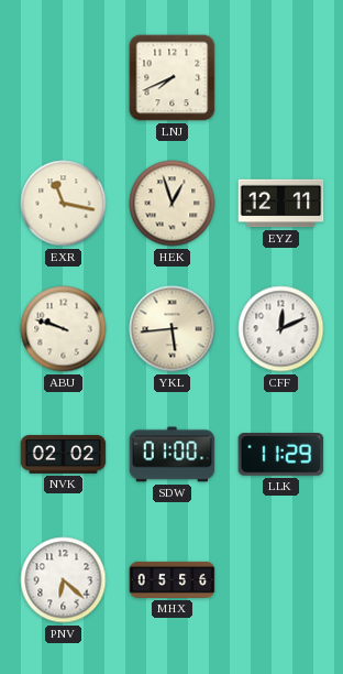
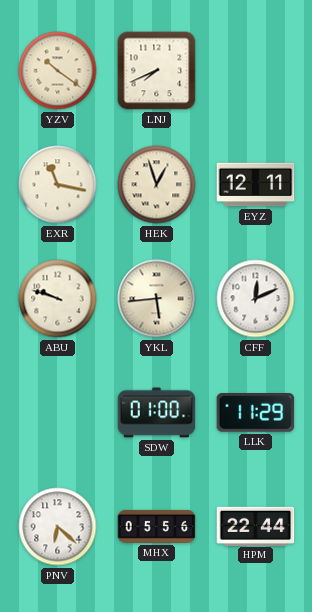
YZV: none -> 10:21
NVK: 02:02 -> none
HPM: none -> 22:44
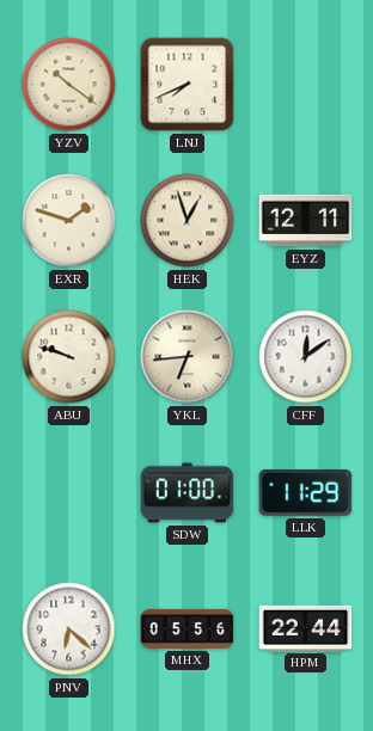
EXR: 11:17 -> 1:48
YKL: 5:44 -> 6:44
CFF: 12:11 -> 12:09
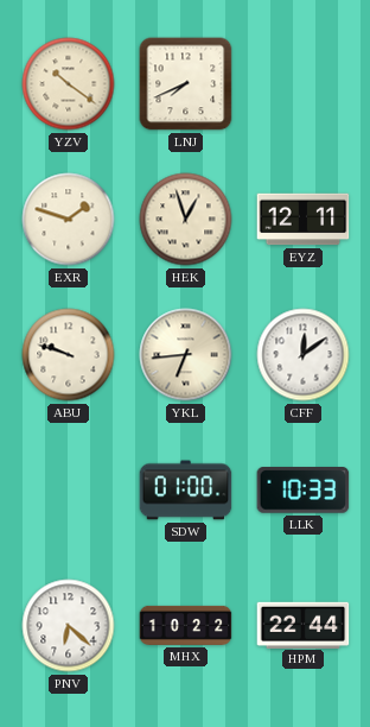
LLK: 11:29 -> 10:33
MHX: 05:56 -> 10:22
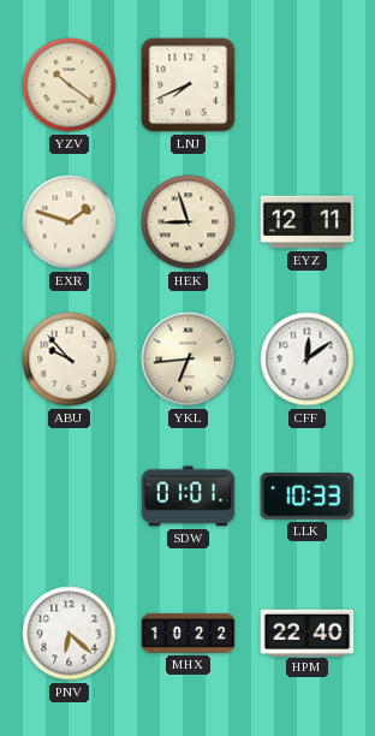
HEK: 12:57 -> 8:57
ABU: 9:48 -> 9:53
SDW: 01:00 -> 01:01
HPM: 22:44 -> 22:40
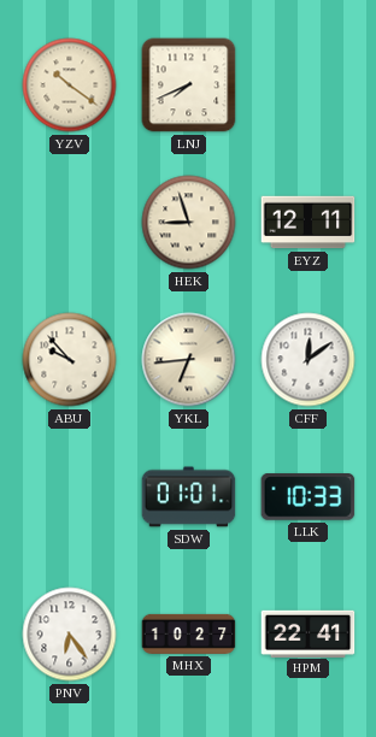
EXR: 1:48 -> none
PNV: 6:22 -> 6:24
MHX: 10:22 -> 10:27
HPM: 22:40 -> 22:41
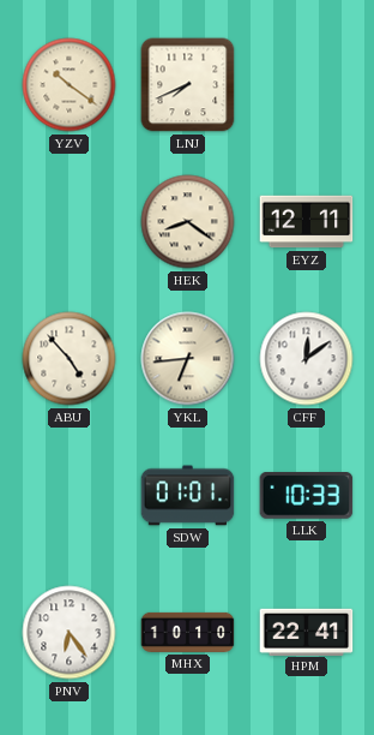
HEK: 8:57 -> 8:21
ABU: 9:53 -> 4:53
MHX: 10:27 -> 10:10
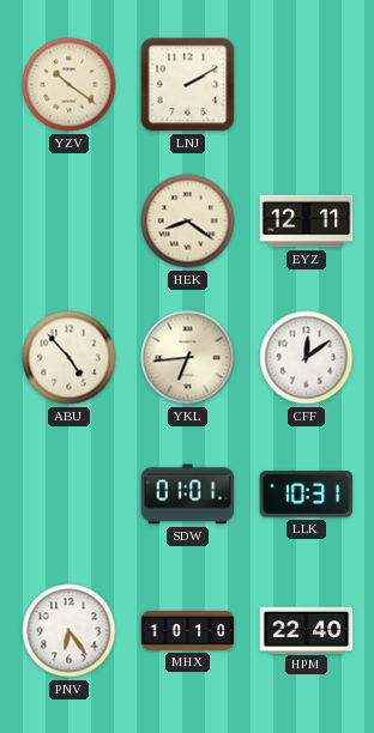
LNJ: 7:41 -> 2:10
LLK: 10:33 -> 10:31
HPM: 22:41 -> 22:40
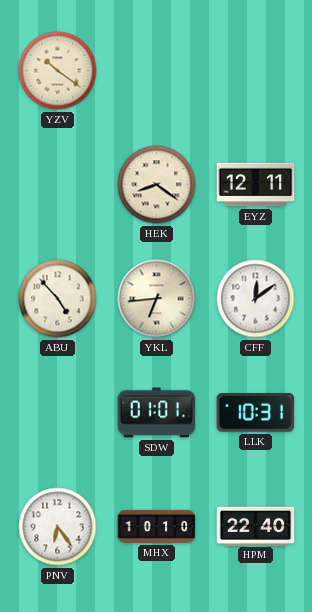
LNJ: 2:10 -> none
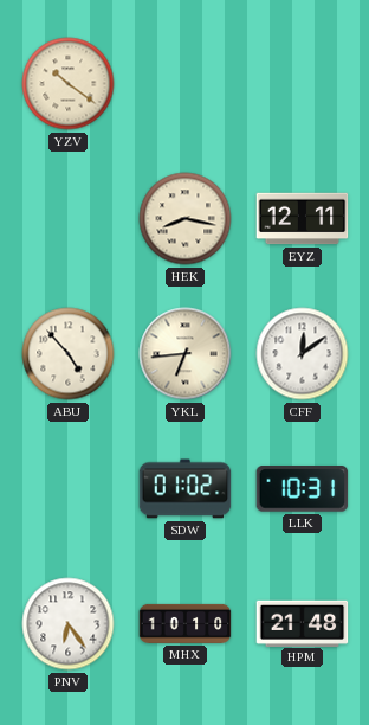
HEK: 8:21 -> 8:17
SDW: 01:01 -> 01:02
HPM: 22:40 -> 21:48
